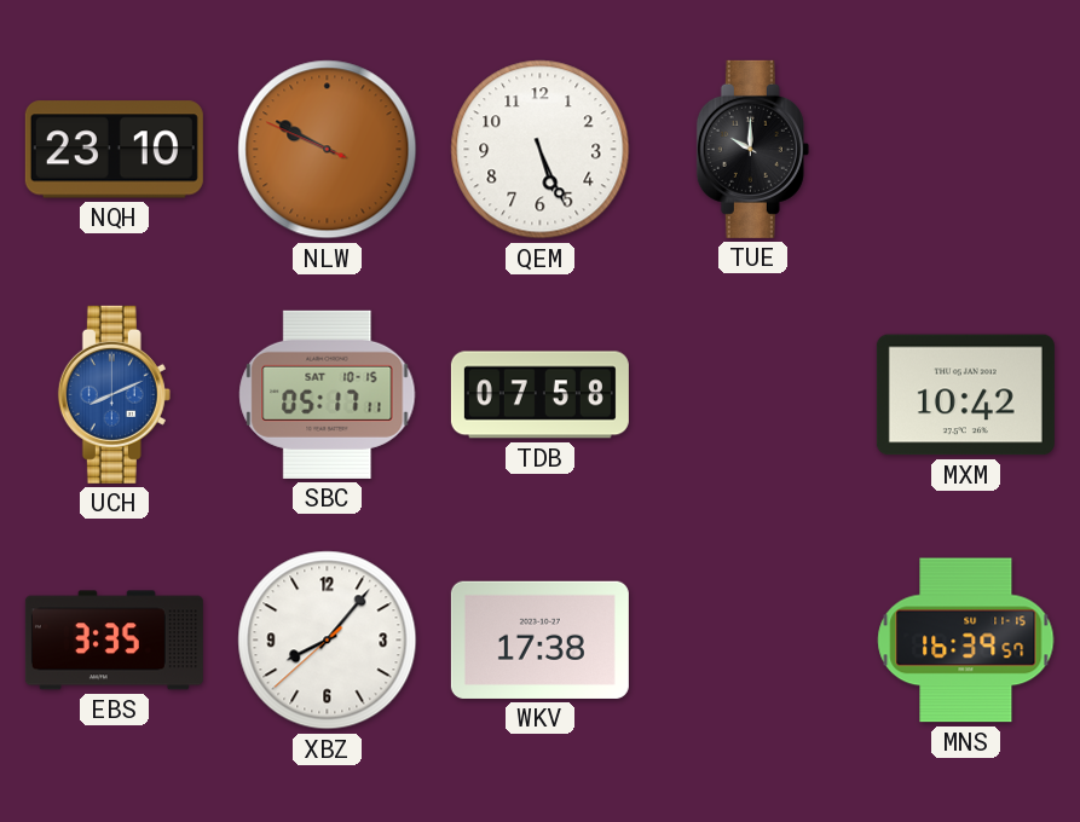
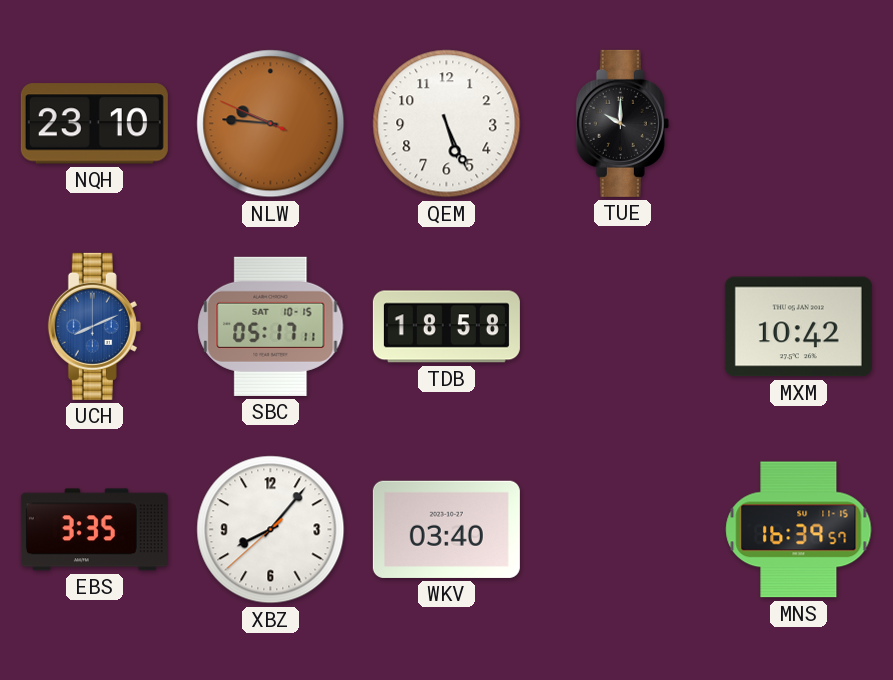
NLW: 9:49 -> 9:45
TDB: 07:58 -> 18:58
WKV: 17:38 -> 03:40
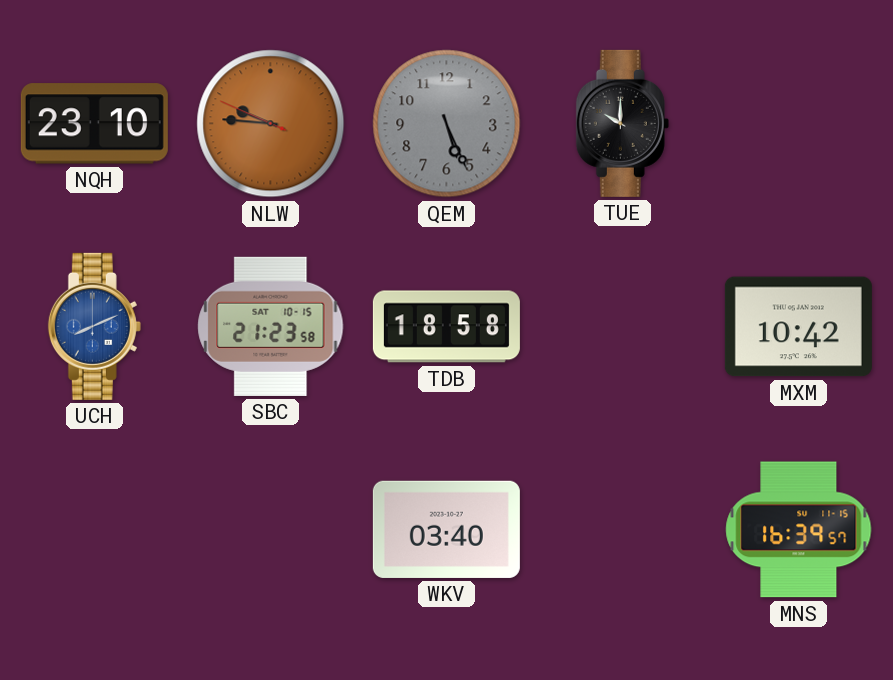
QEM dial: white -> grey
SBC: 05:17 -> 21:23
EBS: 3:35 -> none
XBZ: 8:06 -> none
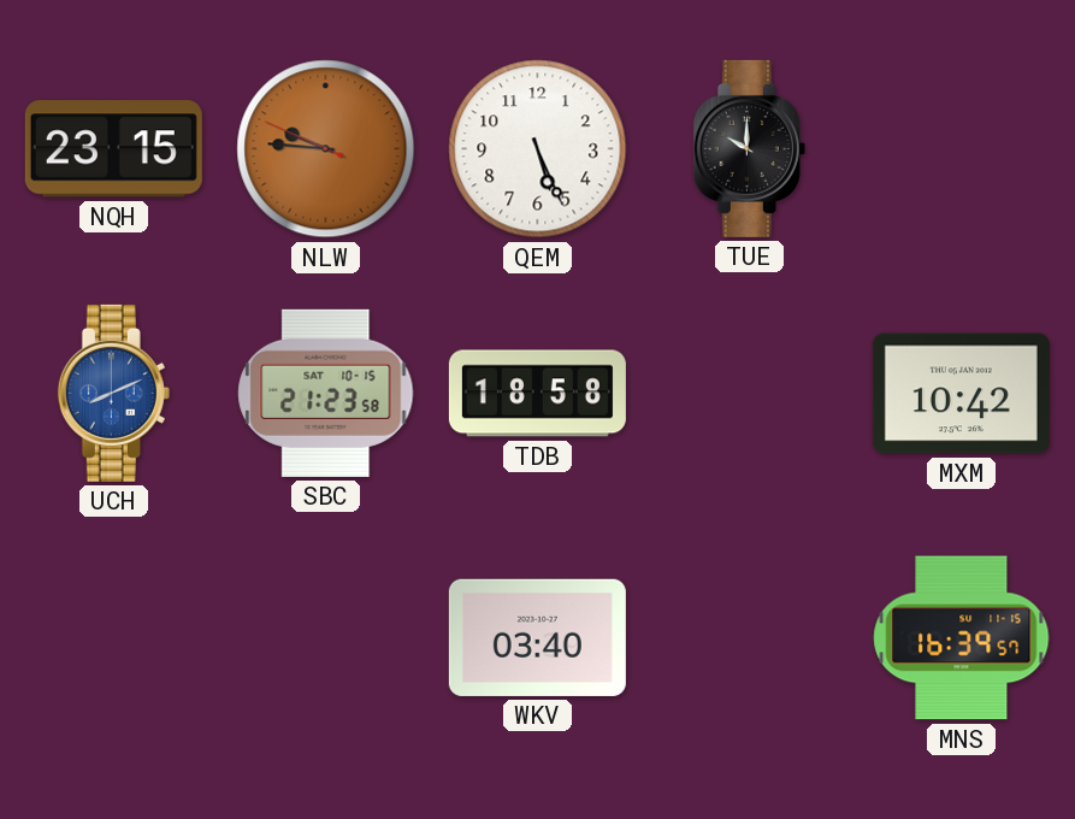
NQH: 23:10 -> 23:15
QEM dial: grey -> white
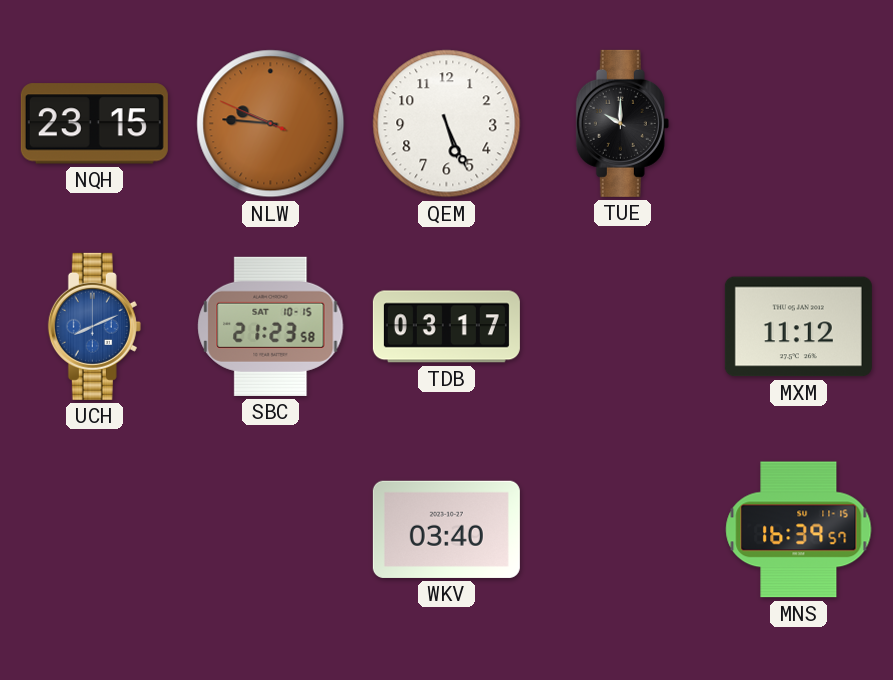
TDB: 18:58 -> 03:17
MXM: 10:42 -> 11:12
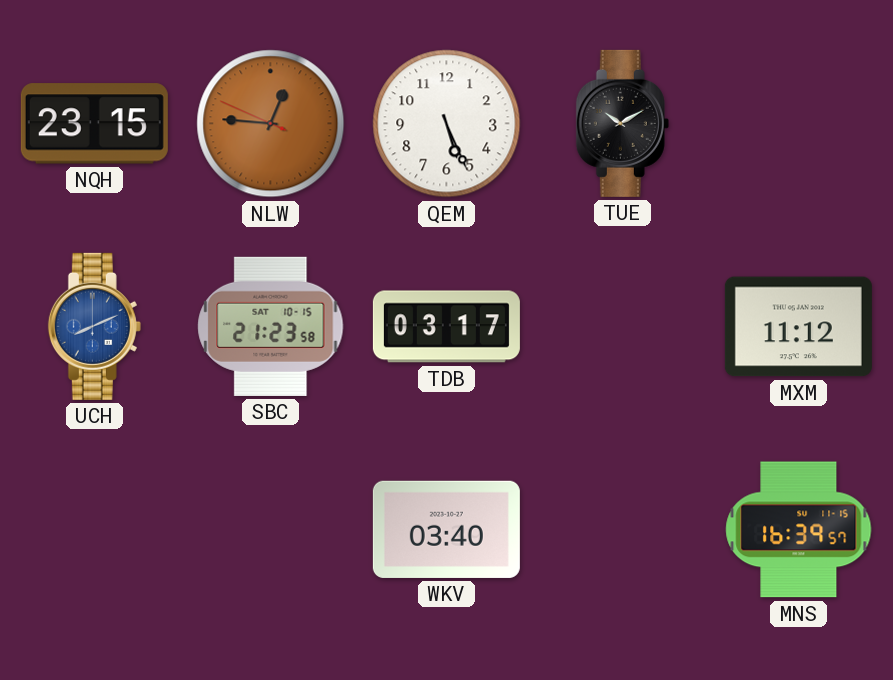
NLW: 9:45 -> 12:45
TUE: 10:00 -> 10:10
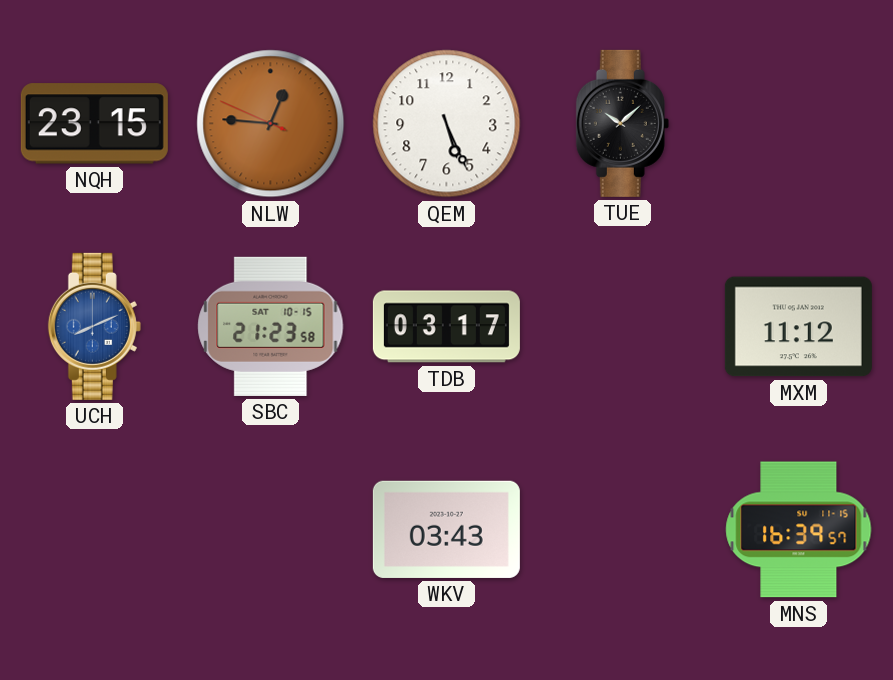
TUE: 10:10 -> 10:08
WKV: 03:40 -> 03:43
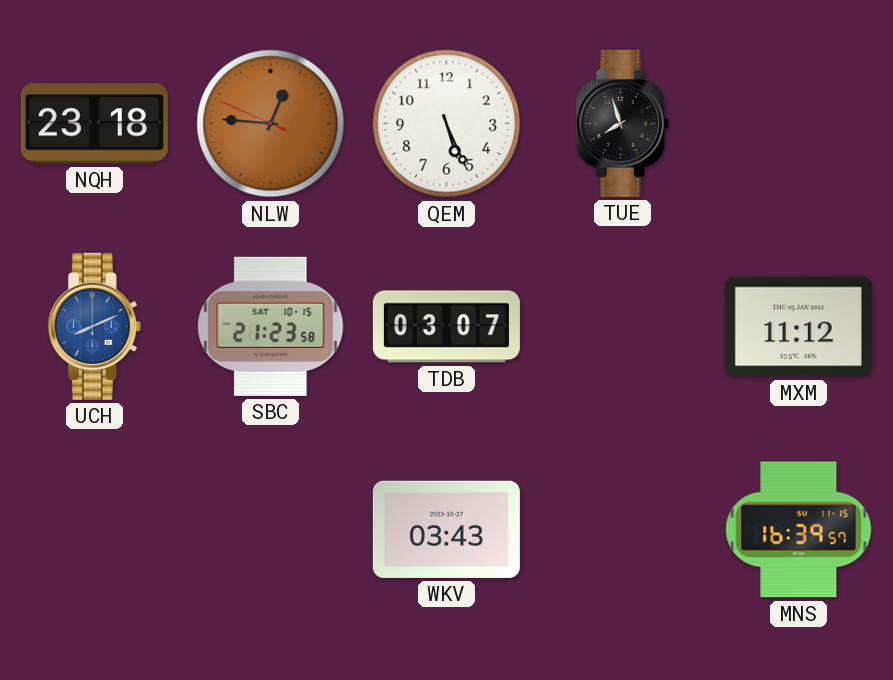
NQH: 23:15 -> 23:18
TUE: 10:08 -> 7:57
TDB: 03:17 -> 03:07
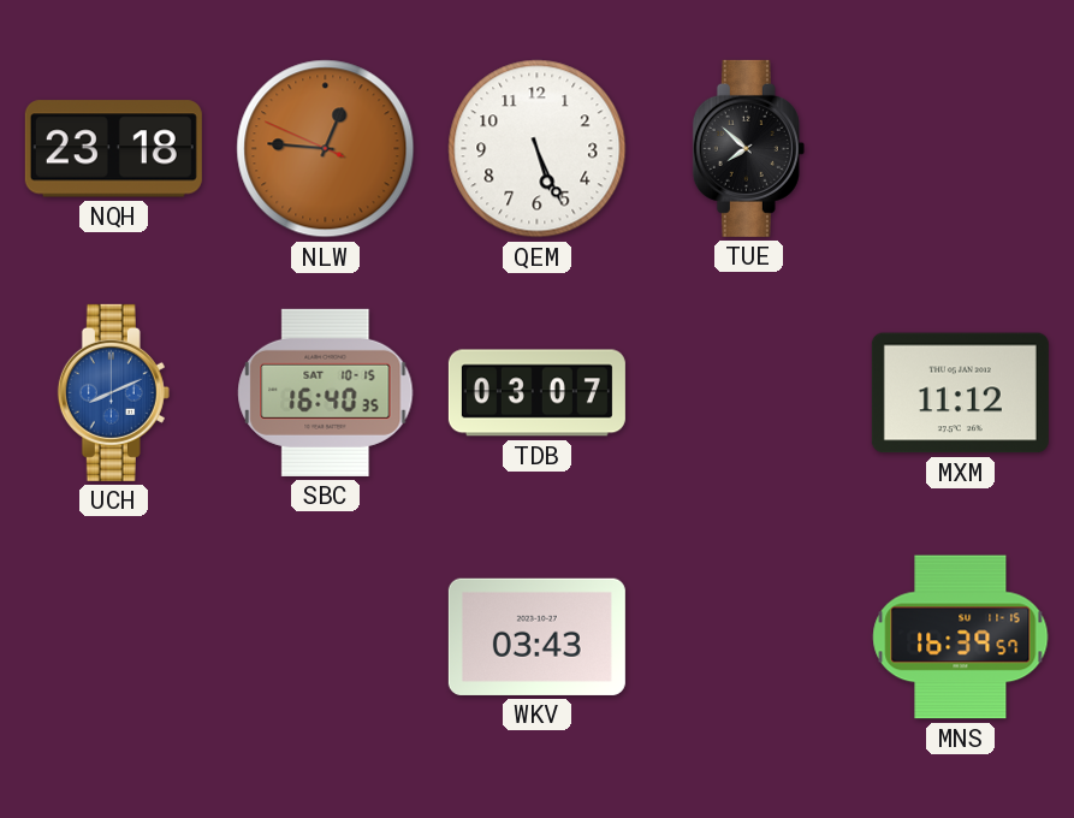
TUE: 7:57 -> 7:52
SBC: 21:23 -> 16:40
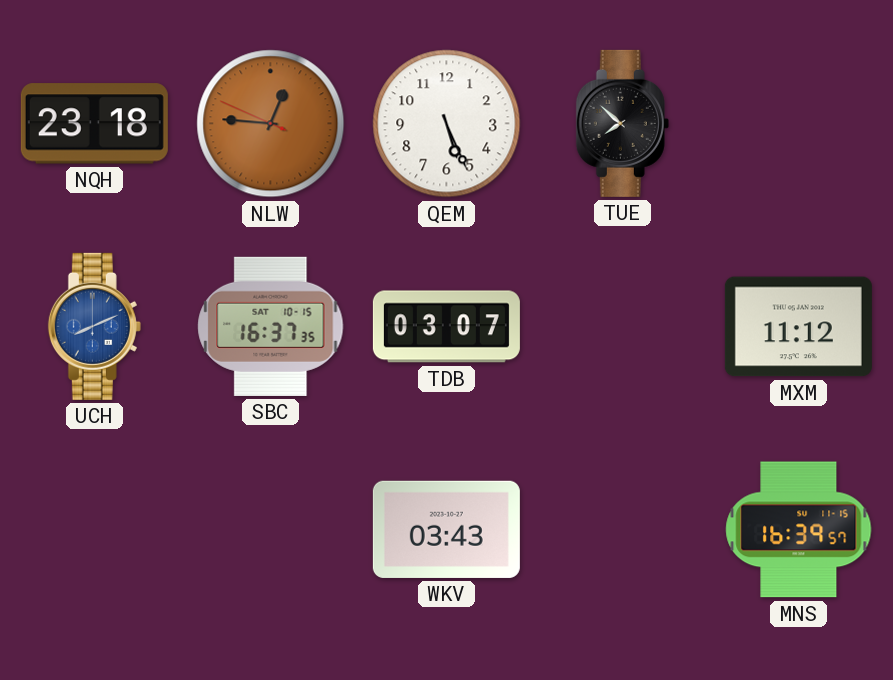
SBC: 16:40 -> 16:37
